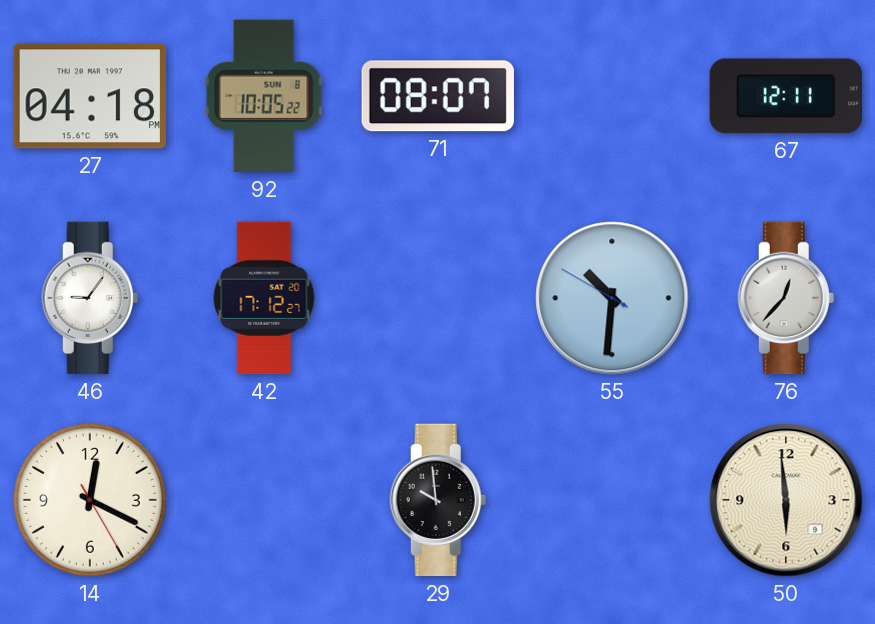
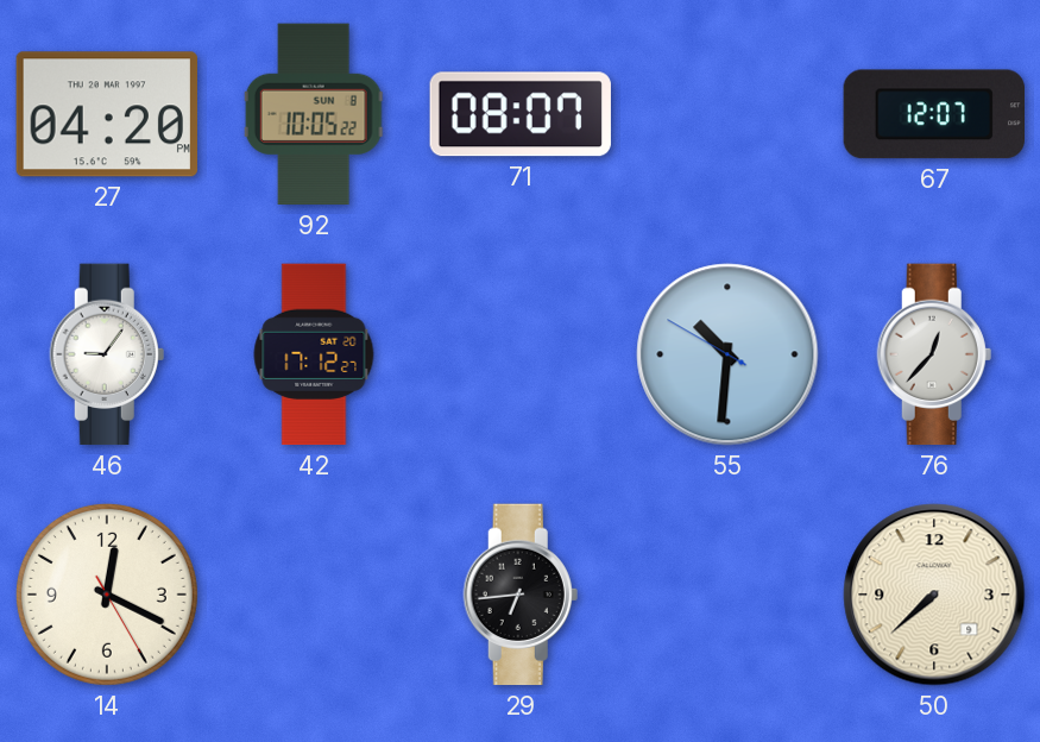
27: 04:18 -> 04:20
67: 12:11 -> 12:07
29: 9:59 -> 6:44
50: 5:59 -> 7:38
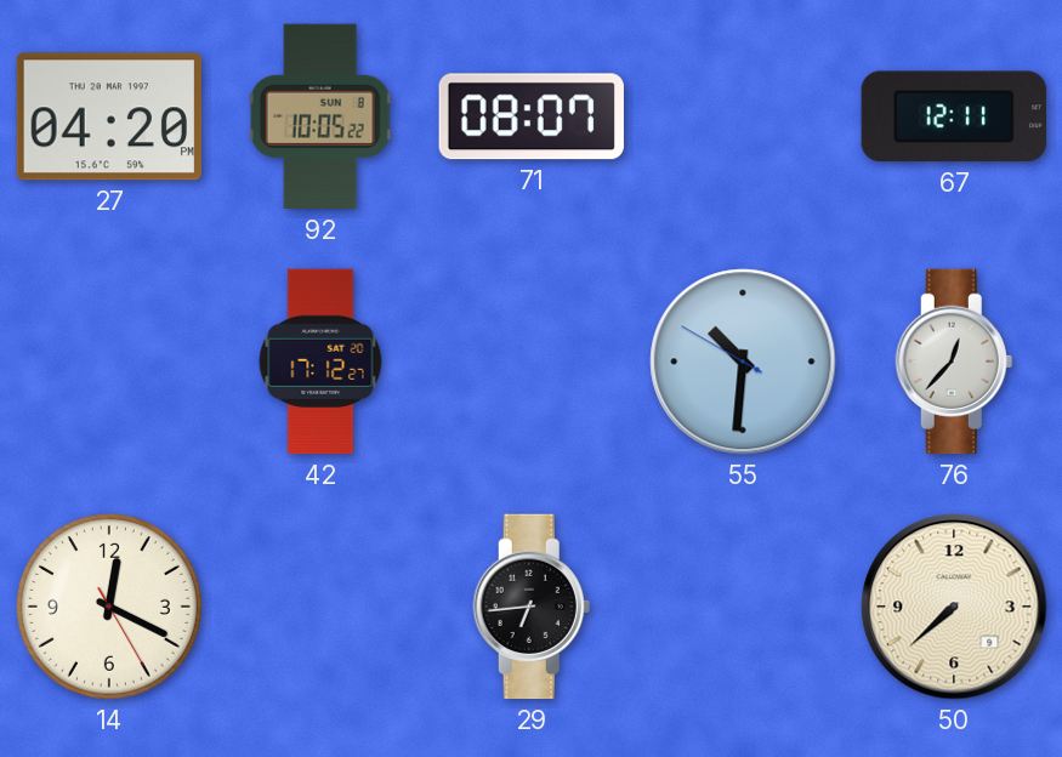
67: 12:07 -> 12:11
46: 9:06 -> none
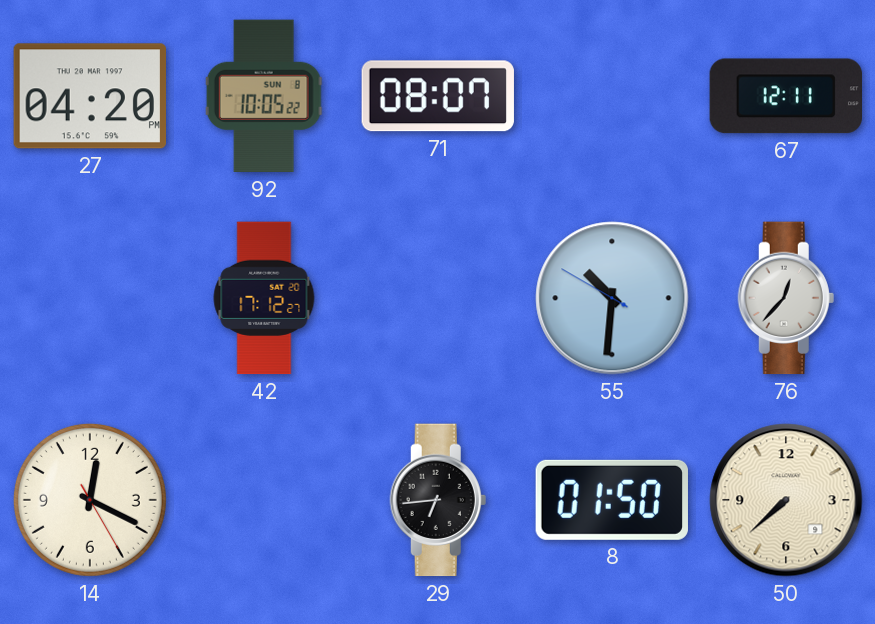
8: none -> 01:50
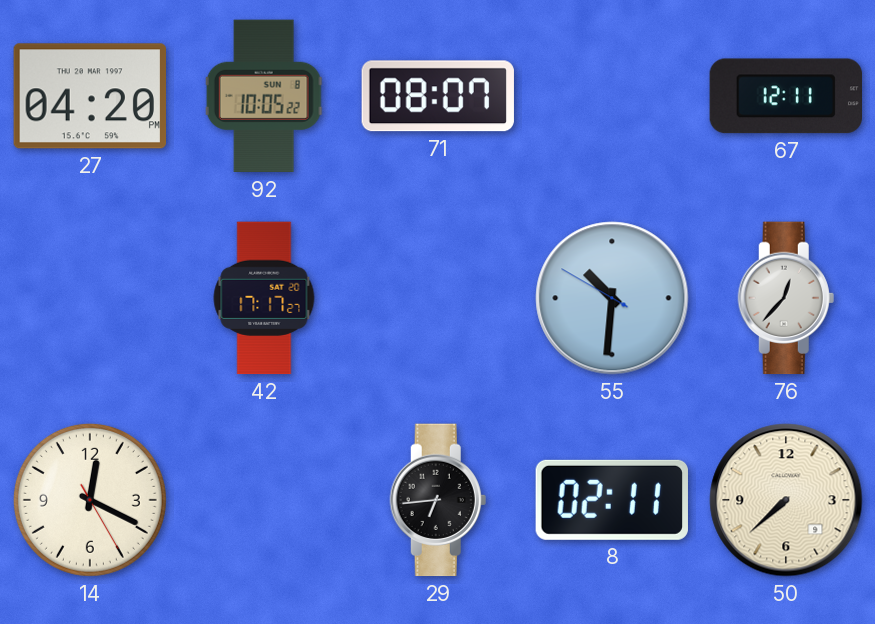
42: 17:12 -> 17:17
8: 01:50 -> 02:11
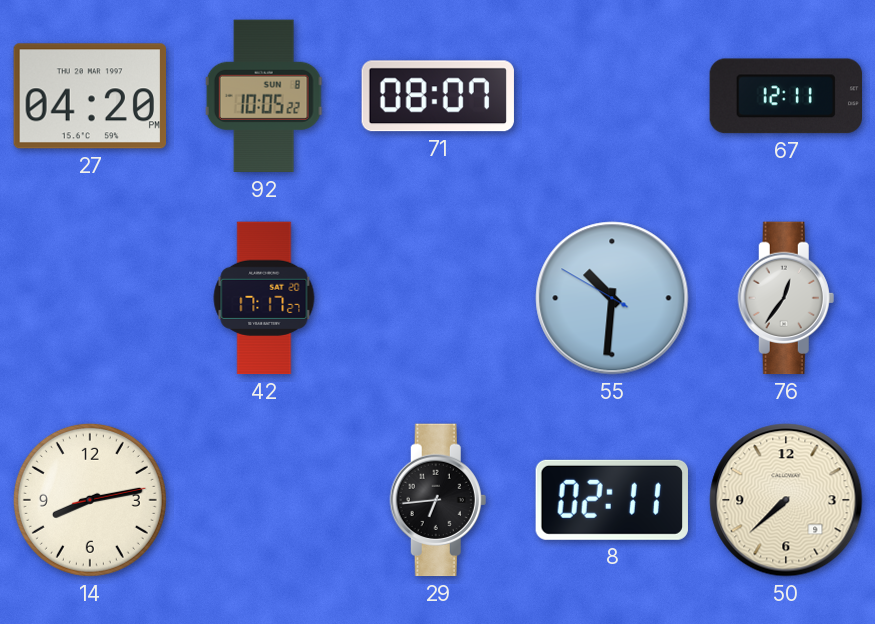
76: 12:37 -> 12:36
14: 12:19 -> 8:13
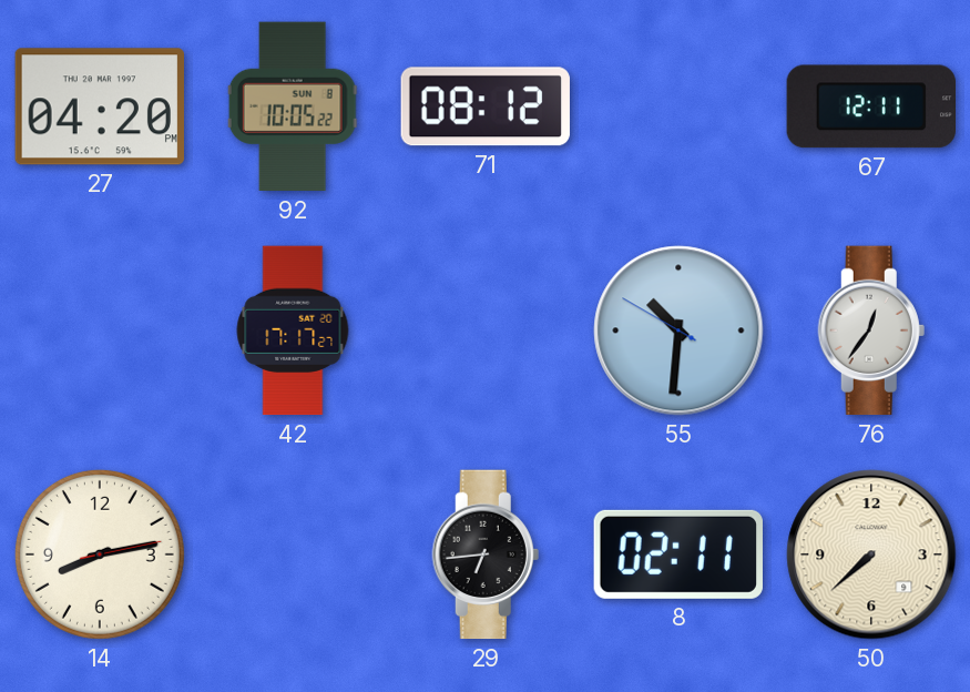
71: 08:07 -> 08:12
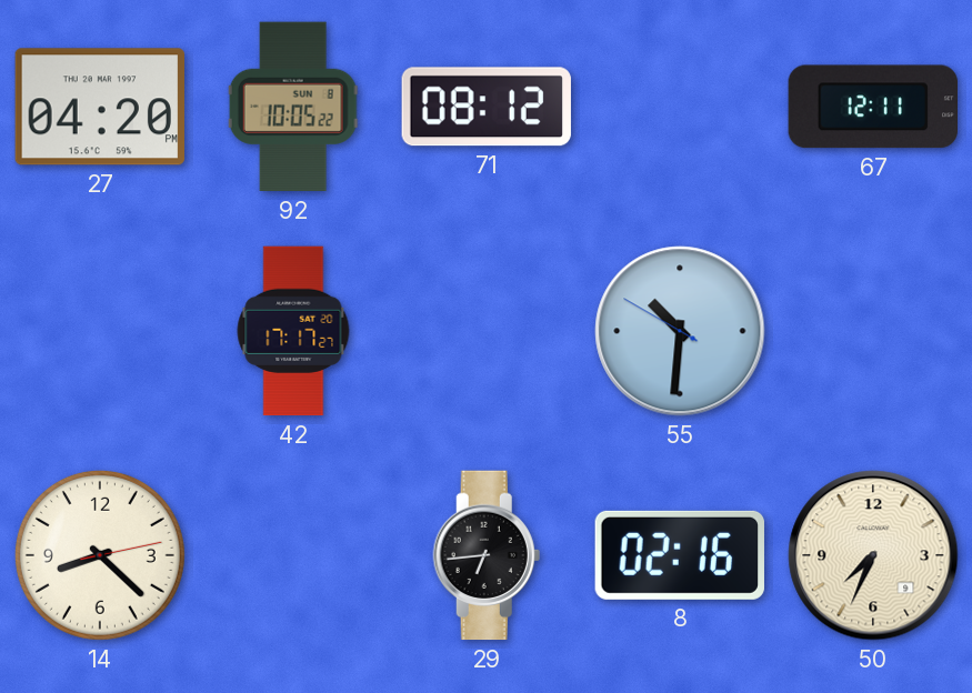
76: 12:36 -> none
14: 8:13 -> 8:22
8: 02:11 -> 02:16
50: 7:38 -> 7:34
